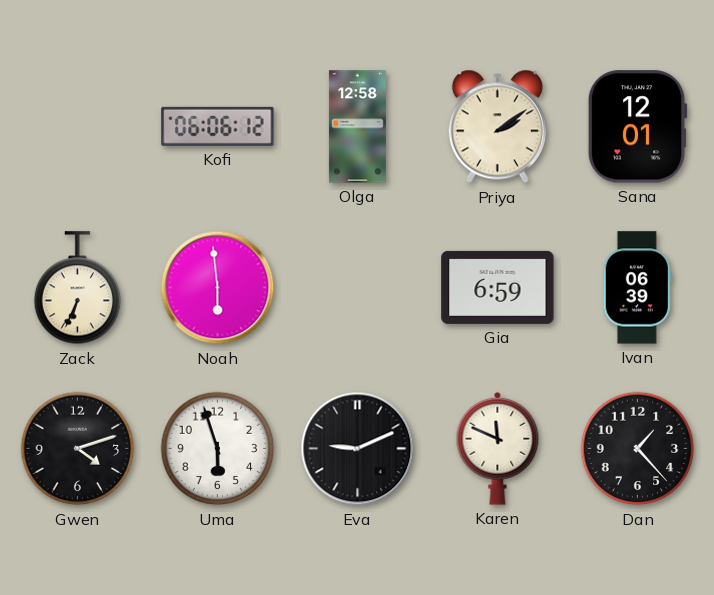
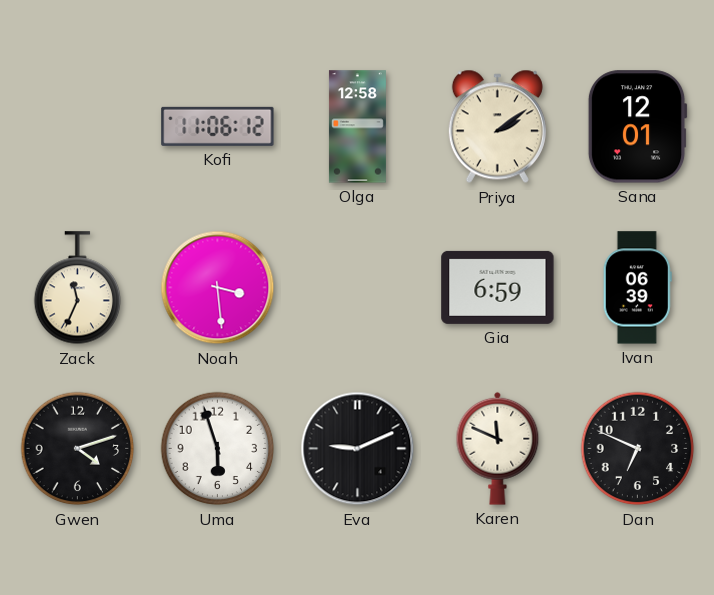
Kofi: 06:06 -> 11:06
Zack: 6:34 -> 11:34
Noah: 5:59 -> 3:29
Dan: 1:23 -> 6:49
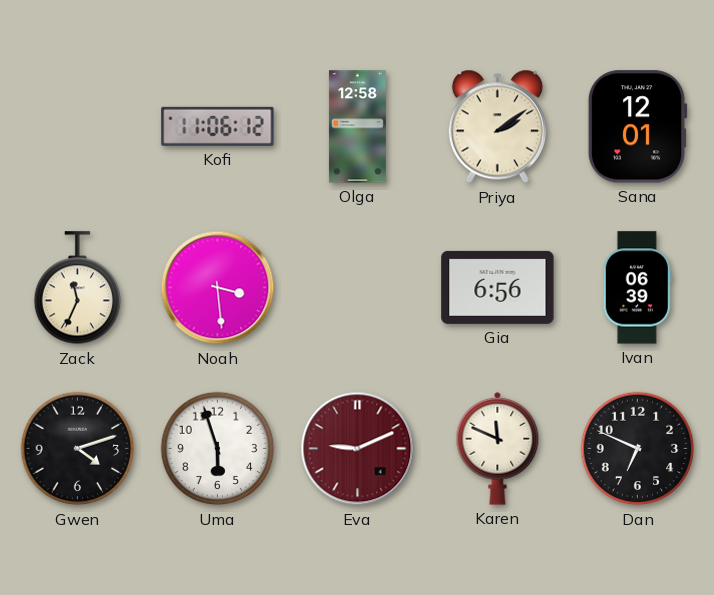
Gia: 6:59 -> 6:56
Eva dial: black -> burgundy
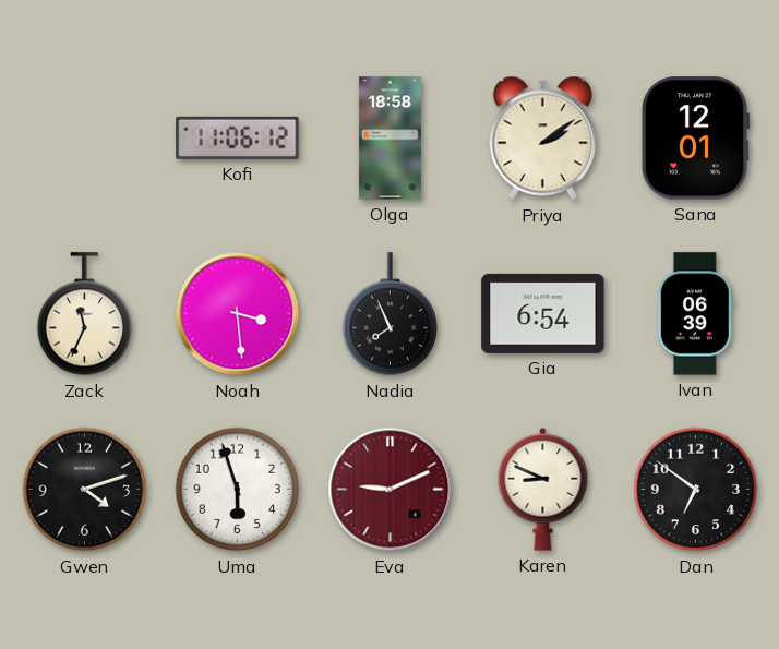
Olga: 12:58 -> 18:58
Nadia: none -> 7:56
Gia: 6:56 -> 6:54
Karen: 11:49 -> 8:49
Dan: 6:49 -> 6:51
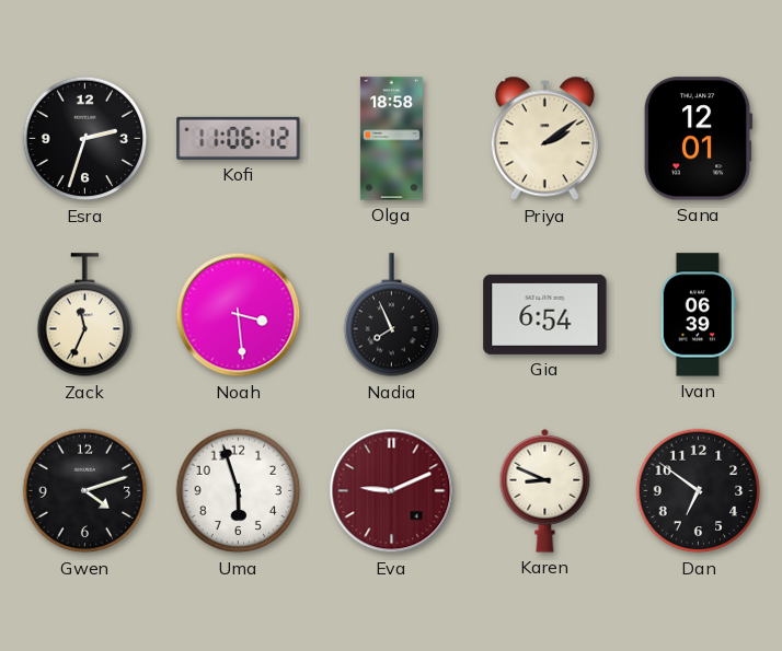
Esra: none -> 2:33
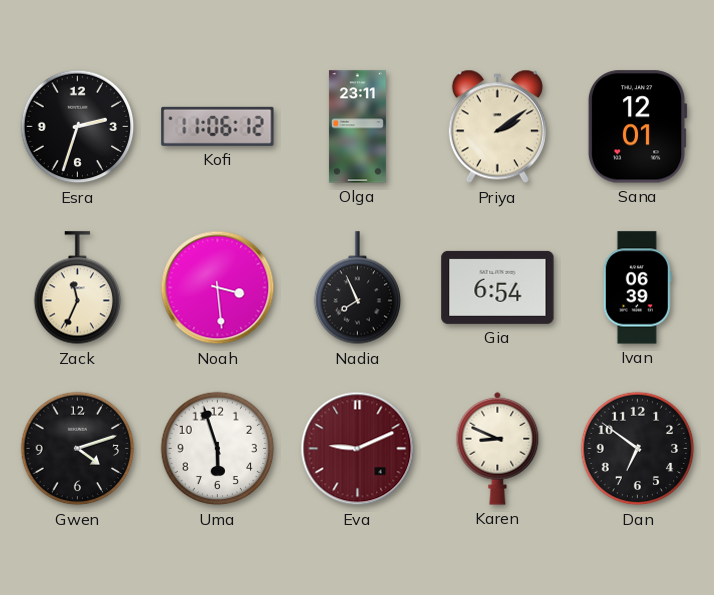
Olga: 18:58 -> 23:11
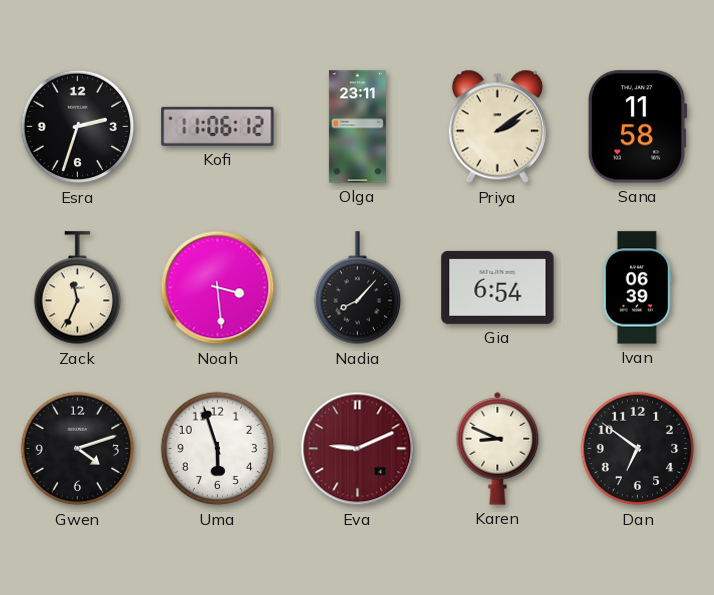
Sana: 12:01 -> 11:58
Nadia: 7:56 -> 8:07
